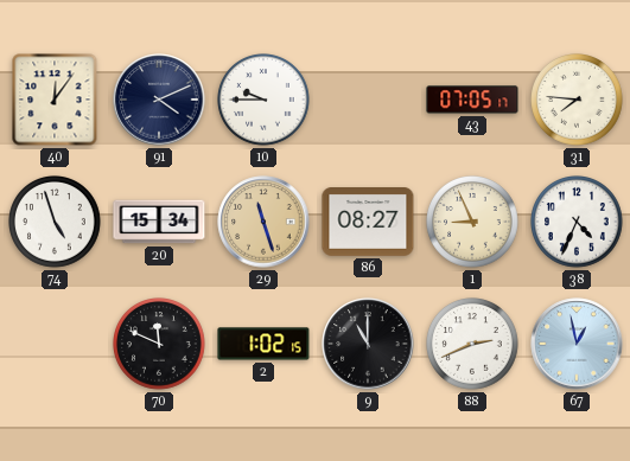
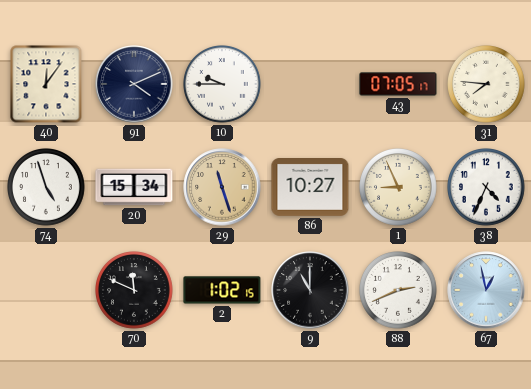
86: 08:27 -> 10:27
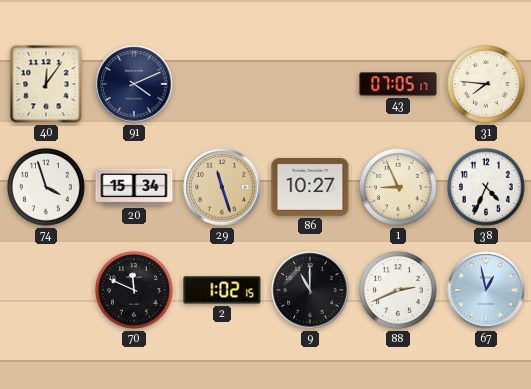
10: 9:45 -> none
74: 4:57 -> 3:57
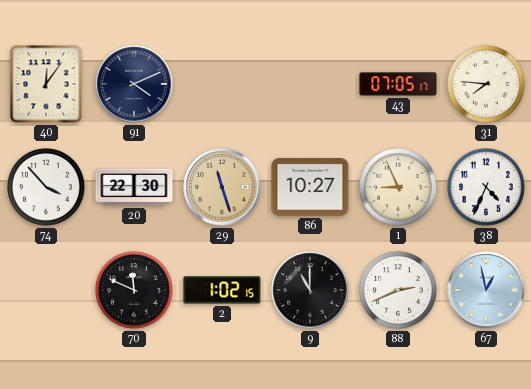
74: 3:57 -> 3:53
20: 15:34 -> 22:30
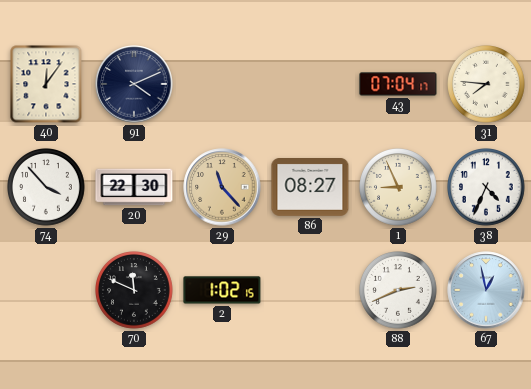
43: 07:05 -> 07:04
29: 11:27 -> 11:23
86: 10:27 -> 08:27
9: 11:00 -> none
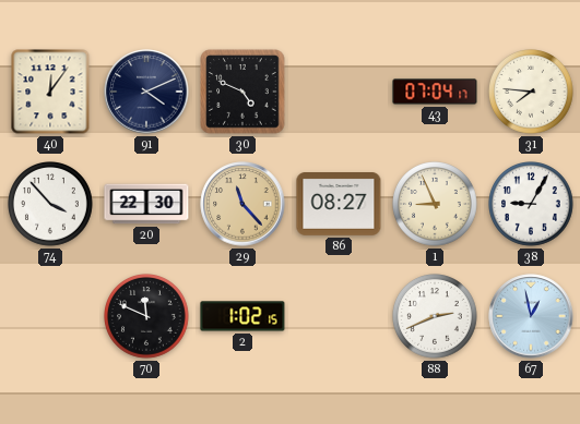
30: none -> 4:49
38: 4:34 -> 9:05
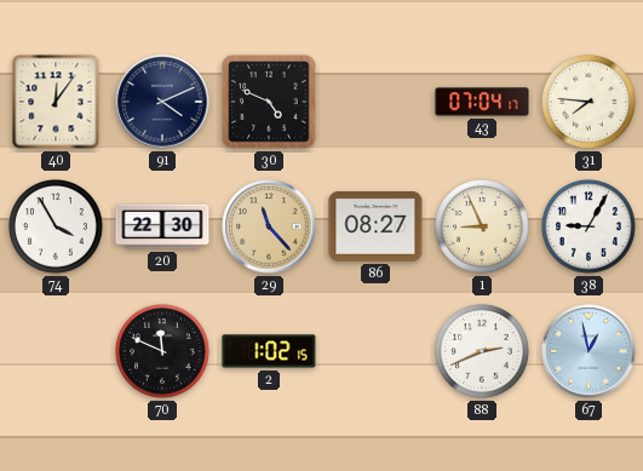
74: 3:53 -> 3:55
